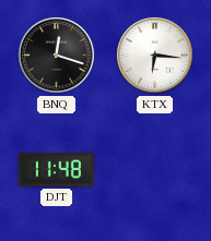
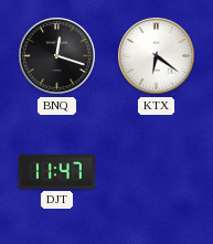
KTX: 6:16 -> 6:21
DJT: 11:48 -> 11:47
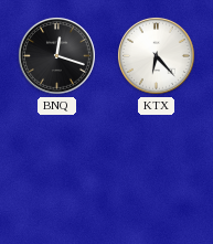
KTX: 6:21 -> 6:23
DJT: 11:47 -> none
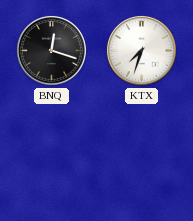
KTX: 6:23 -> 7:33
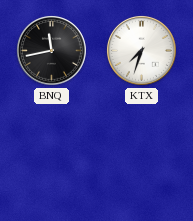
BNQ: 12:18 -> 11:43
